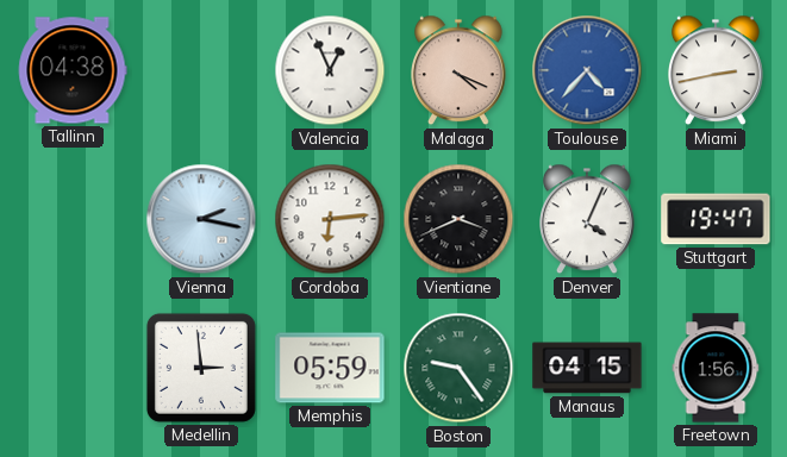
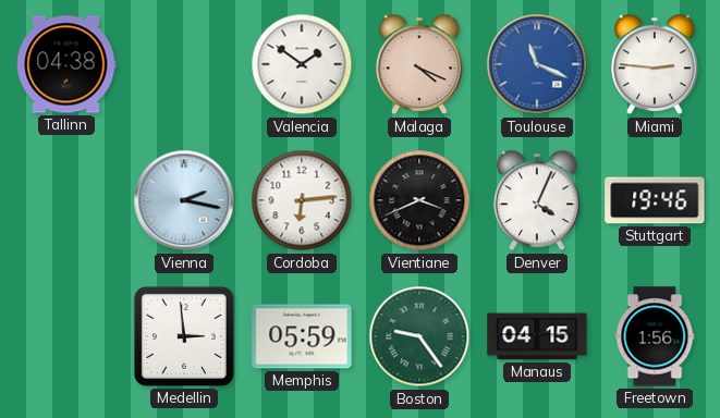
Valencia: 12:56 -> 1:51
Toulouse: 4:37 -> 11:19
Miami: 2:43 -> 2:46
Stuttgart: 19:47 -> 19:46
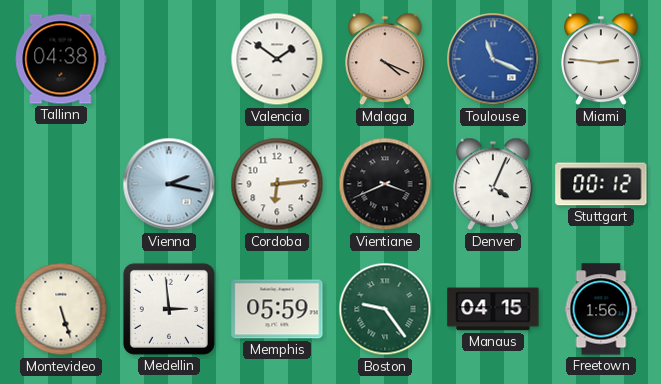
Stuttgart: 19:46 -> 00:12
Montevideo: none -> 5:27
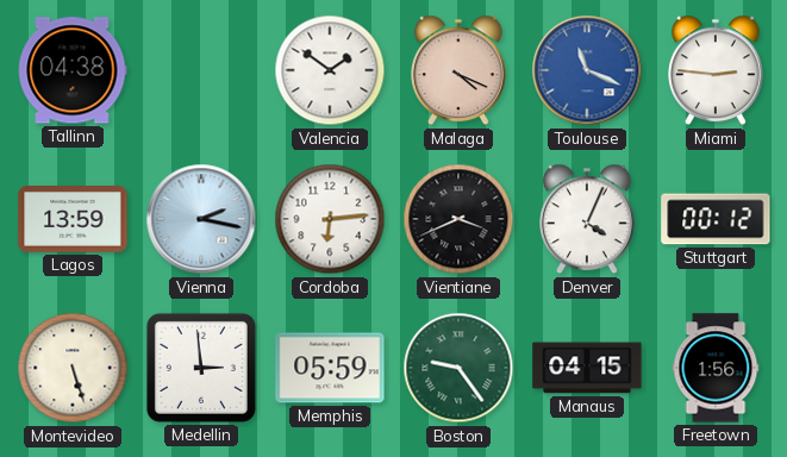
Lagos: none -> 13:59
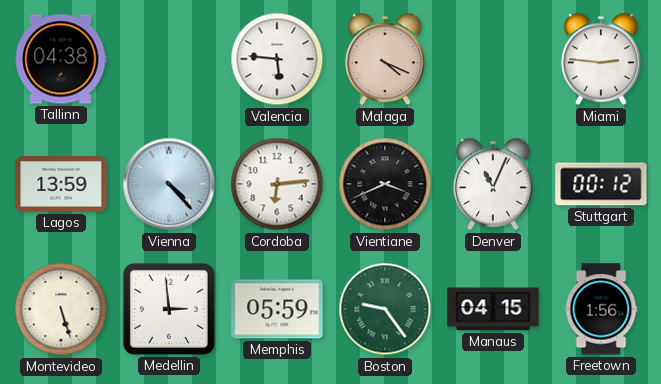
Valencia: 1:51 -> 5:46
Toulouse: 11:19 -> none
Vienna: 2:17 -> 4:23
Denver: 4:04 -> 11:04
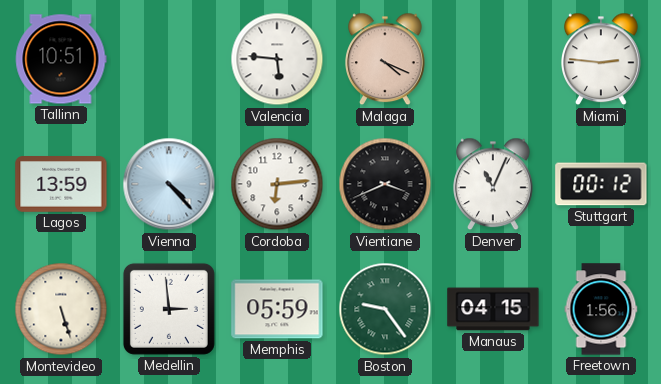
Tallinn: 04:38 -> 10:51
